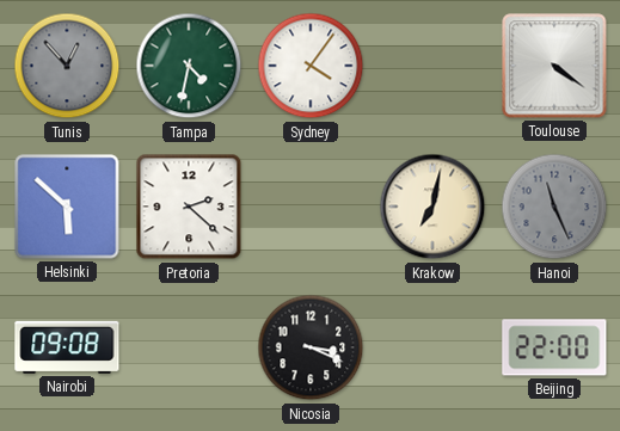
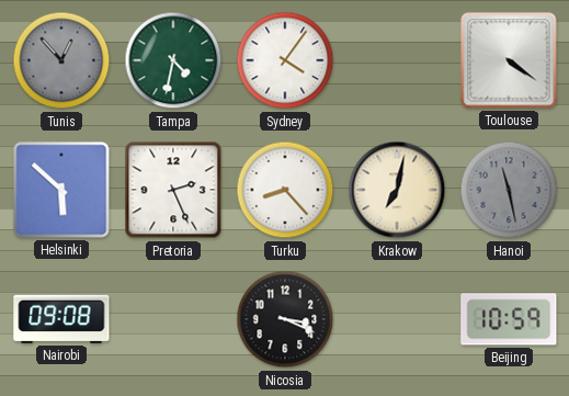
Pretoria: 2:22 -> 2:26
Turku: none -> 8:23
Hanoi: 11:26 -> 11:28
Beijing: 22:00 -> 10:59
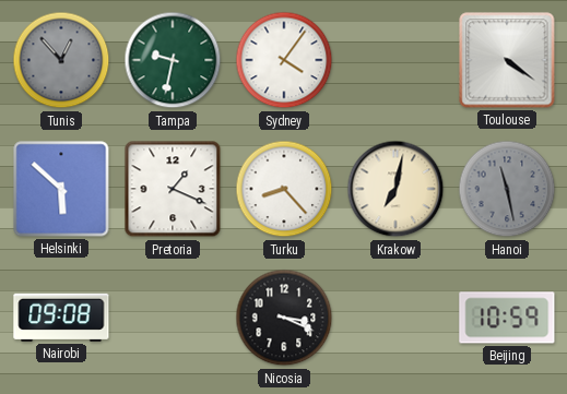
Tampa: 4:32 -> 9:32
Pretoria: 2:26 -> 1:19
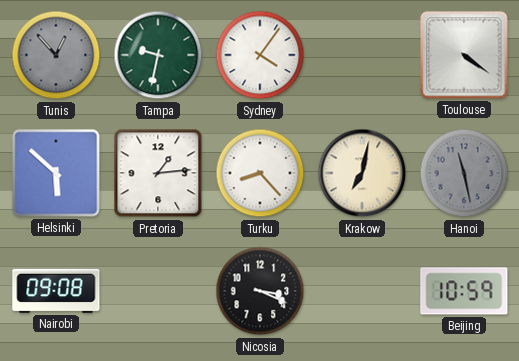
Pretoria: 1:19 -> 1:14
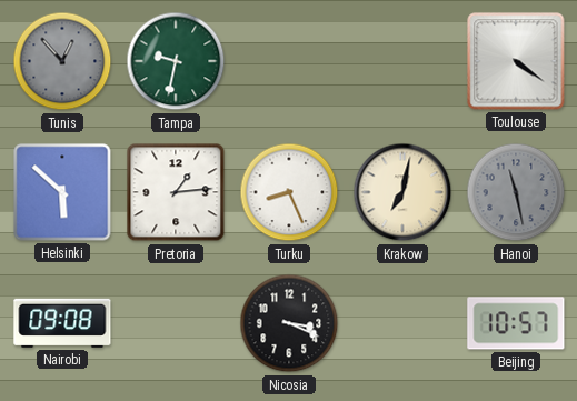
Sydney: 4:06 -> none
Turku: 8:23 -> 8:26
Beijing: 10:59 -> 10:57
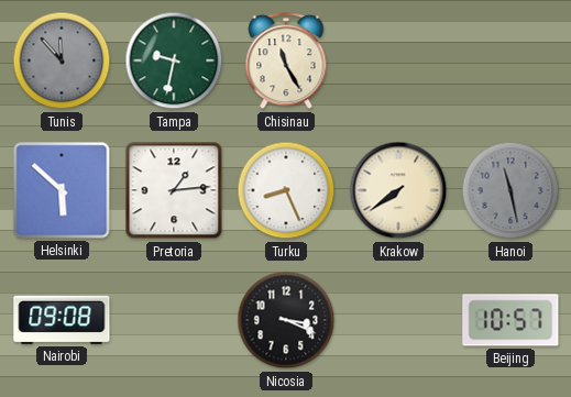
Tunis: 12:53 -> 11:53
Chisinau: none -> 11:25
Toulouse: 4:21 -> none
Krakow: 7:02 -> 7:39
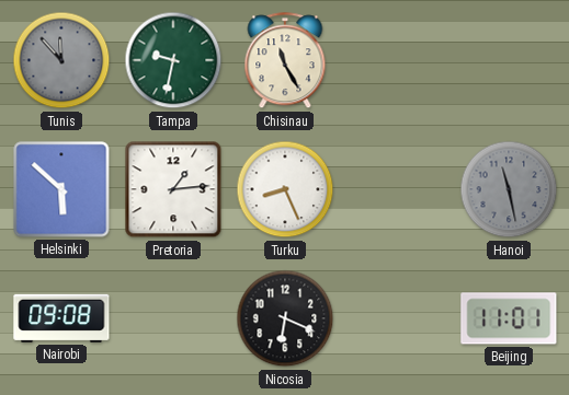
Krakow: 7:39 -> none
Nicosia: 3:19 -> 6:19
Beijing: 10:57 -> 11:01
